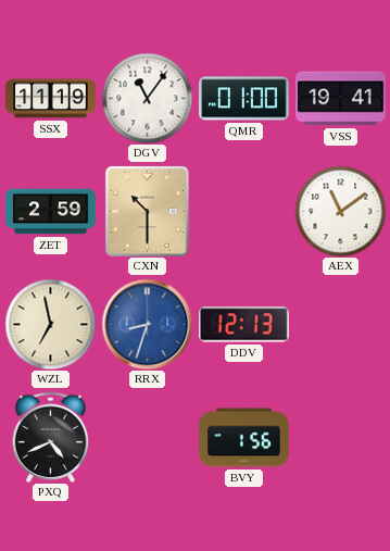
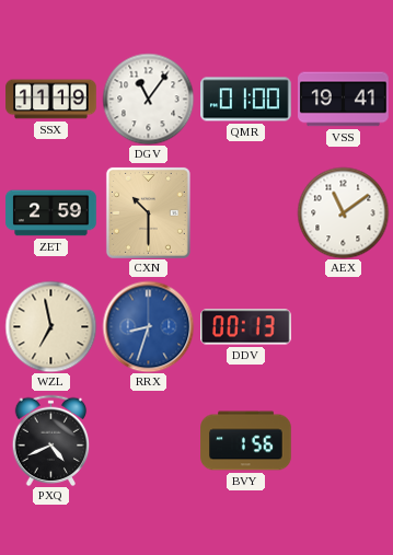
DDV: 12:13 -> 00:13
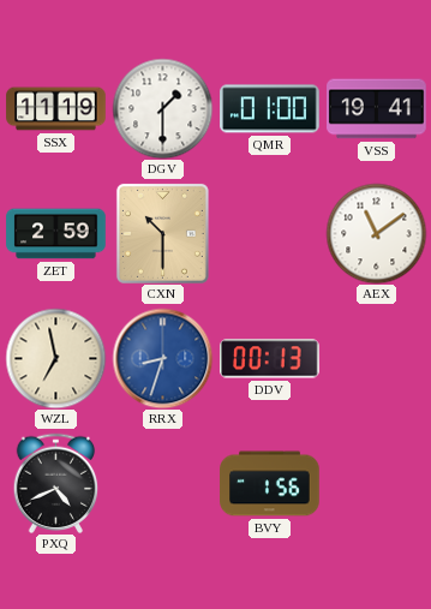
DGV: 11:06 -> 1:30
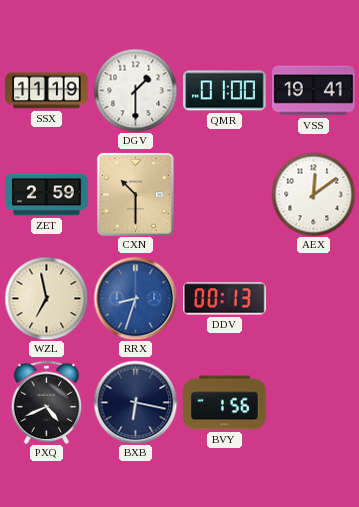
AEX: 11:09 -> 12:09
BXB: none -> 6:17
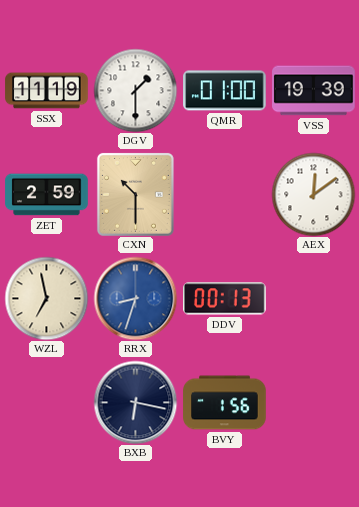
VSS: 19:41 -> 19:39
PXQ: 4:41 -> none
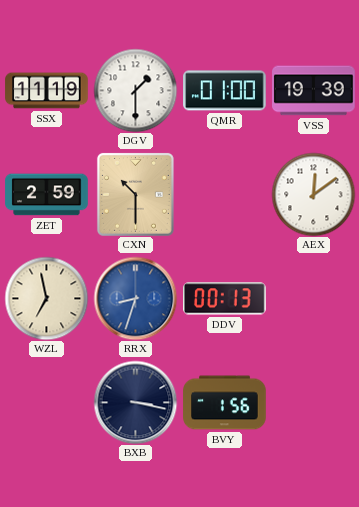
BXB: 6:17 -> 3:17
